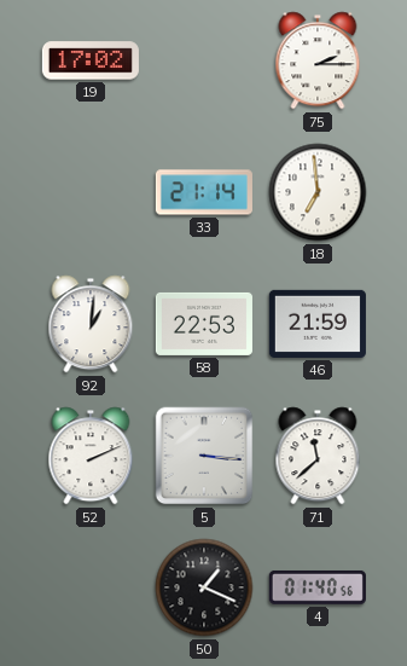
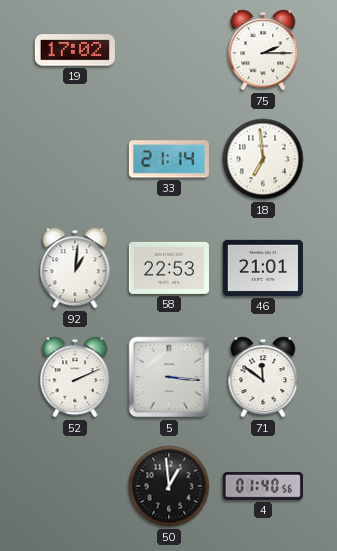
46: 21:59 -> 21:01
71: 11:38 -> 11:51
50: 1:19 -> 12:59
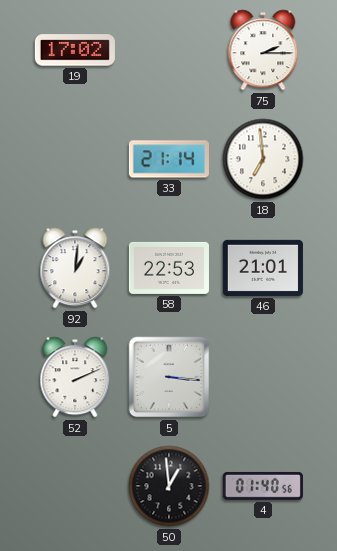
71: 11:51 -> none
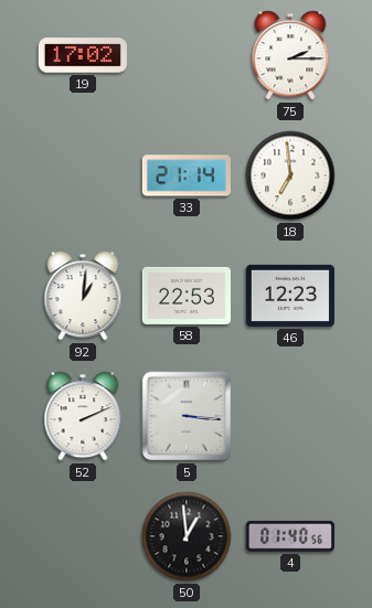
46: 21:01 -> 12:23
